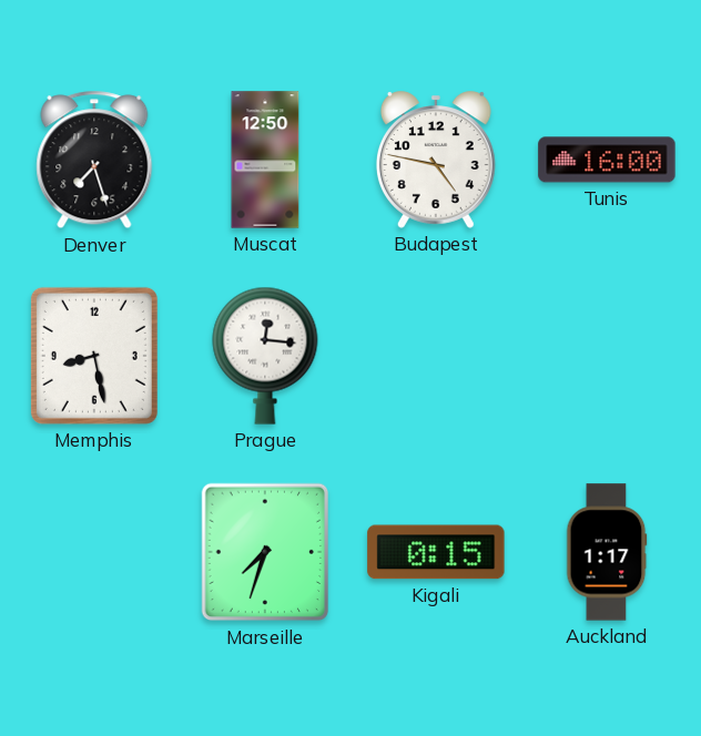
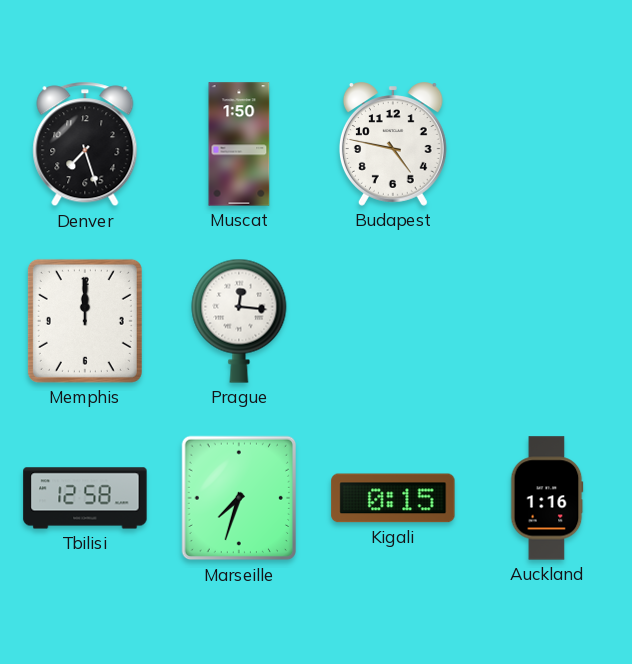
Muscat: 12:50 -> 1:50
Tunis: 16:00 -> none
Memphis: 8:28 -> 12:00
Tbilisi: none -> 12:58
Auckland: 1:17 -> 1:16
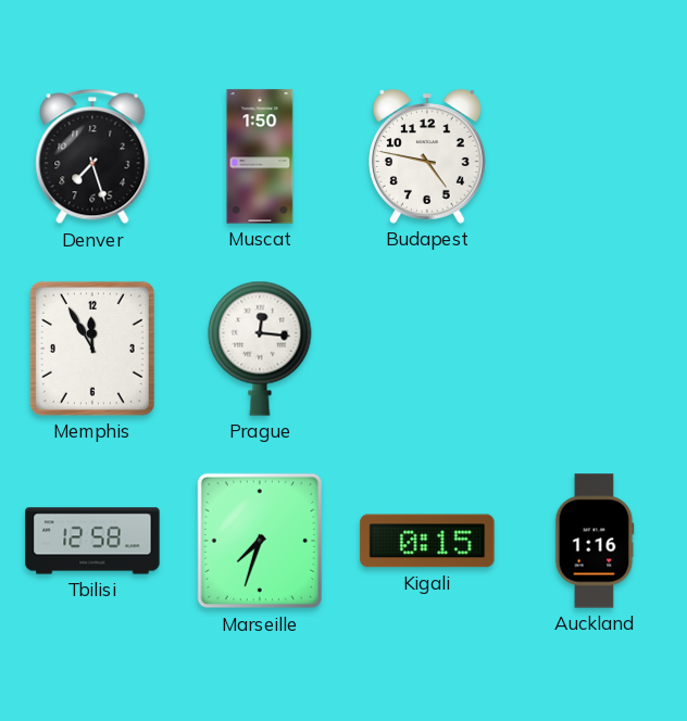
Memphis: 12:00 -> 11:55
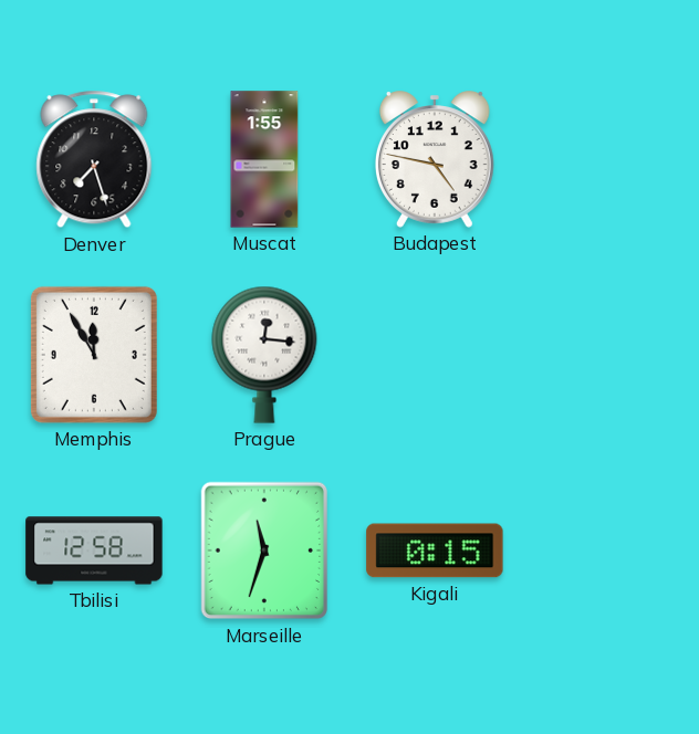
Muscat: 1:50 -> 1:55
Marseille: 7:33 -> 11:33
Auckland: 1:16 -> none
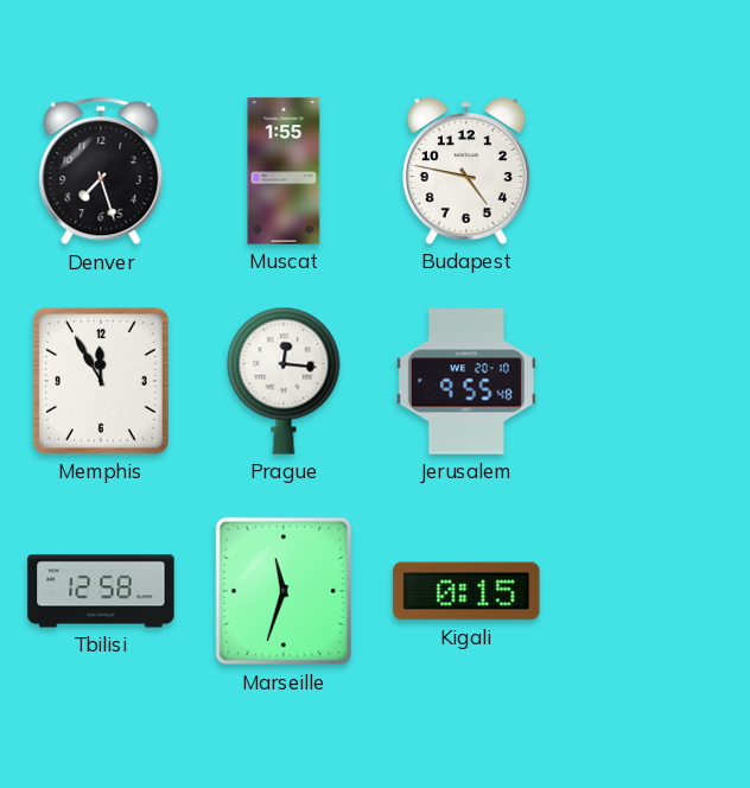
Jerusalem: none -> 9:55
